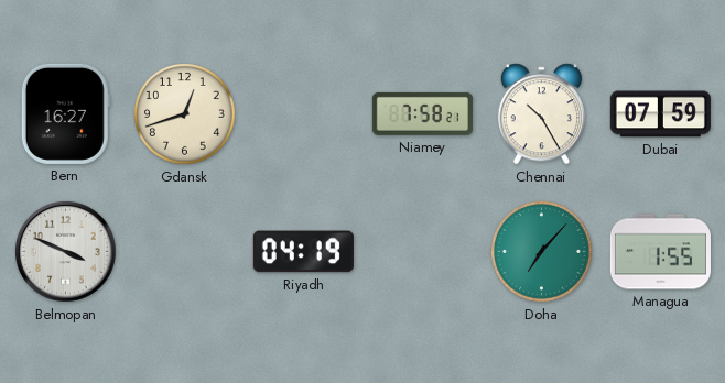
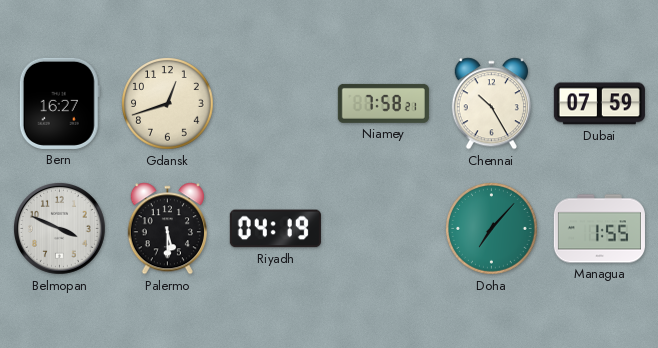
Palermo: none -> 5:30
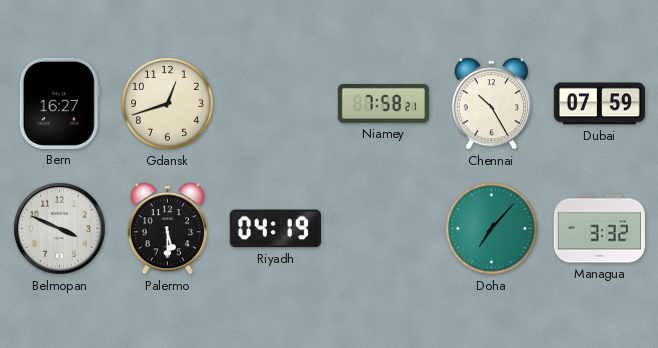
Managua: 1:55 -> 3:32
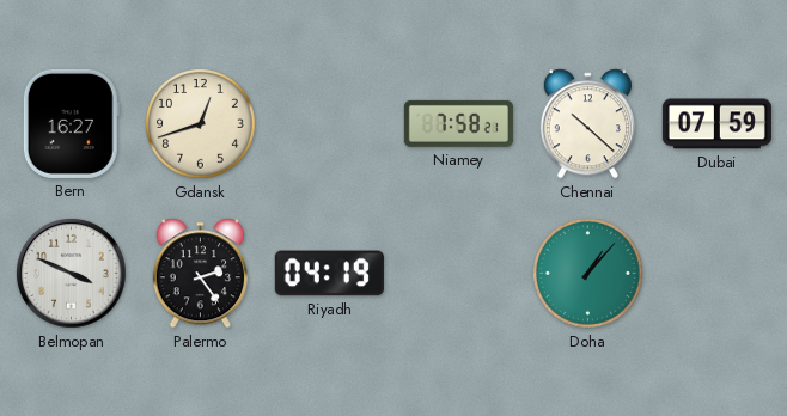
Chennai: 10:25 -> 10:22
Palermo: 5:30 -> 2:24
Doha: 7:07 -> 1:07
Managua: 3:32 -> none
